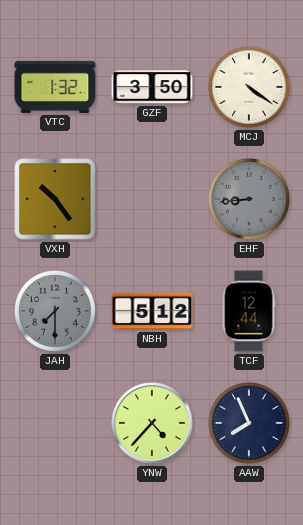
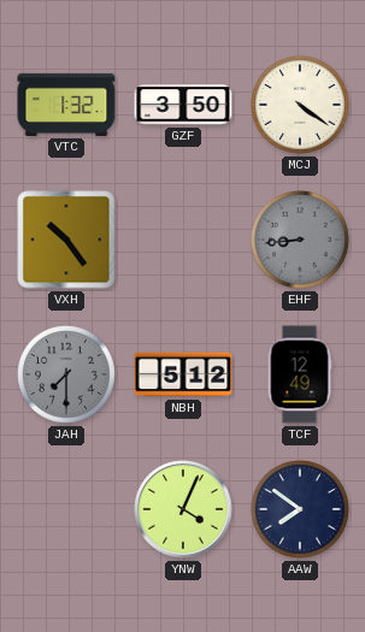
TCF: 12:44 -> 12:49
YNW: 4:37 -> 4:04
AAW: 7:56 -> 7:51
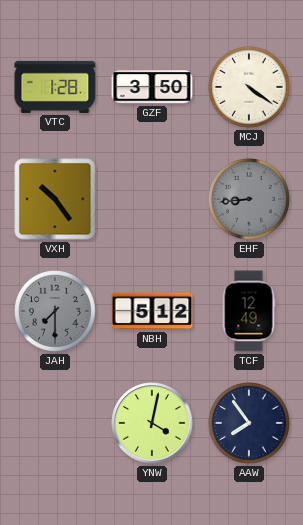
VTC: 1:32 -> 1:28
YNW: 4:04 -> 4:02
AAW: 7:51 -> 7:54
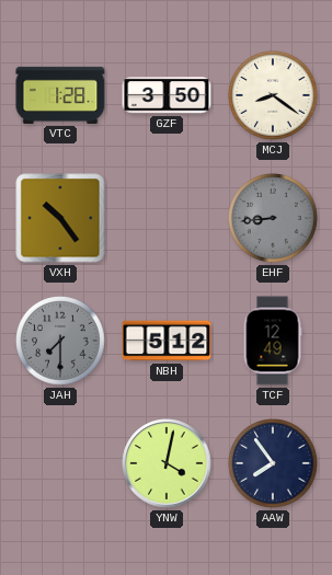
MCJ: 4:21 -> 8:21
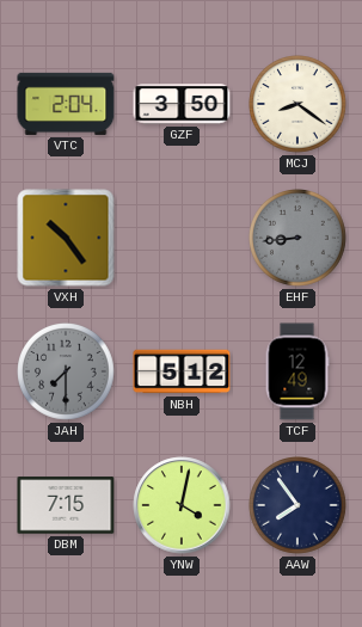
VTC: 1:28 -> 2:04
DBM: none -> 7:15
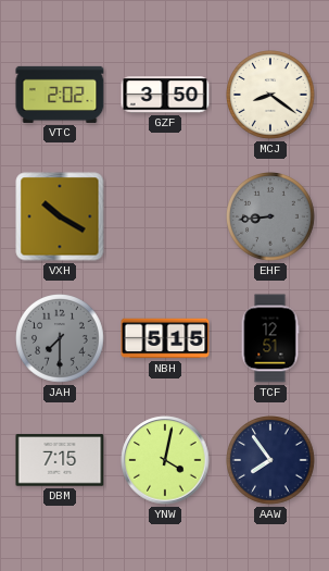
VTC: 2:04 -> 2:02
VXH: 10:24 -> 10:20
NBH: 5:12 -> 5:15
TCF: 12:49 -> 12:51
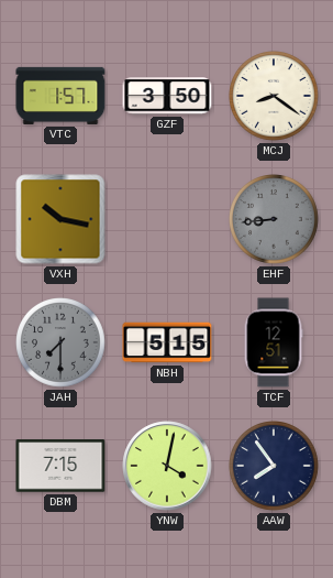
VTC: 2:02 -> 1:57
VXH: 10:20 -> 10:17
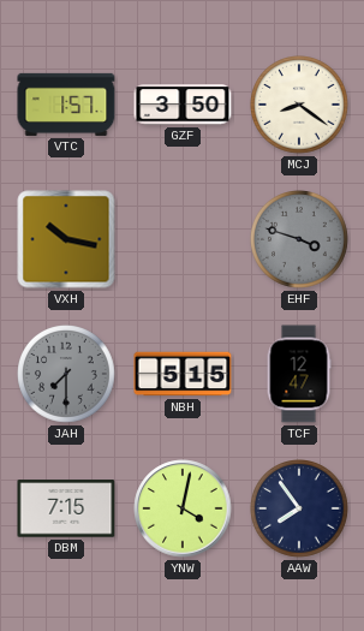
EHF: 8:44 -> 3:48
TCF: 12:51 -> 12:47
